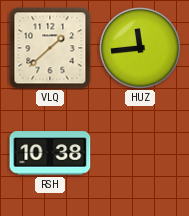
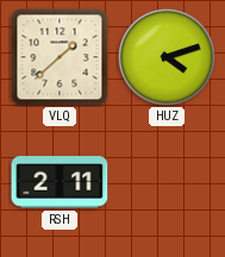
HUZ: 11:44 -> 4:12
RSH: 10:38 -> 2:11
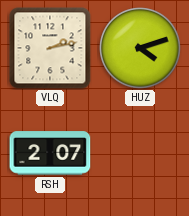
VLQ: 1:38 -> 2:13
RSH: 2:11 -> 2:07
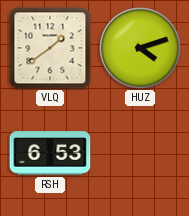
VLQ: 2:13 -> 1:39
RSH: 2:07 -> 6:53
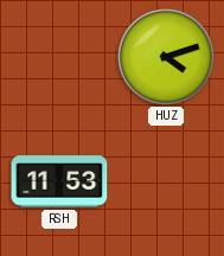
VLQ: 1:39 -> none
RSH: 6:53 -> 11:53
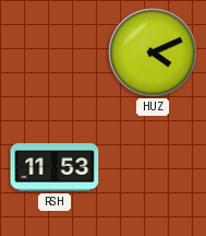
HUZ: 4:12 -> 4:11
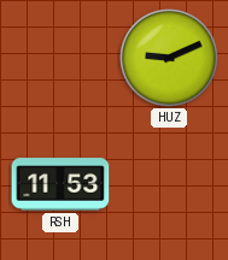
HUZ: 4:11 -> 9:11
